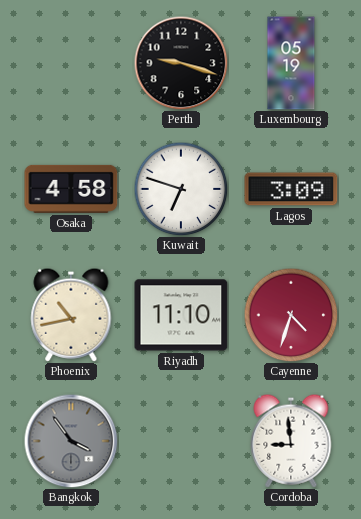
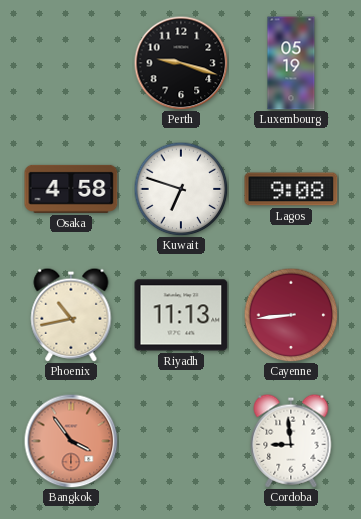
Lagos: 3:09 -> 9:08
Riyadh: 11:10 -> 11:13
Cayenne: 4:33 -> 8:44
Bangkok dial: grey -> salmon
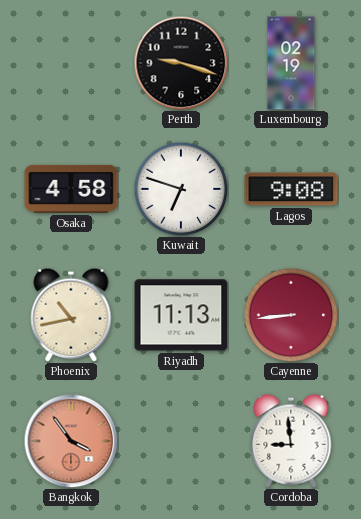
Luxembourg: 05:19 -> 02:19
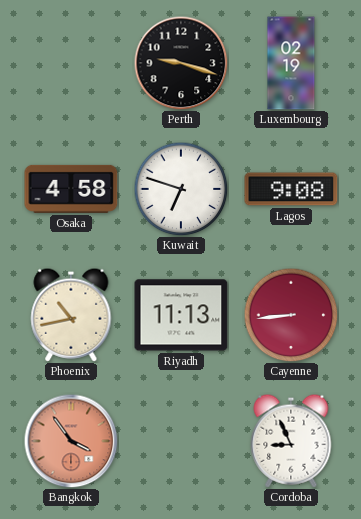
Cordoba: 8:59 -> 8:56
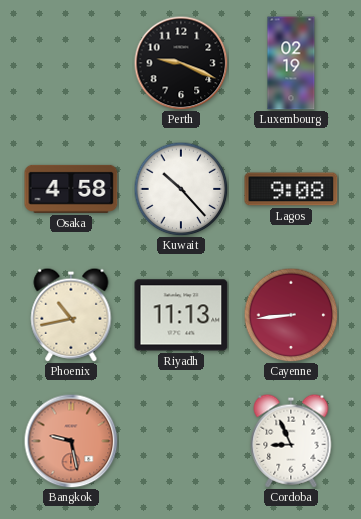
Perth: 9:18 -> 9:19
Kuwait: 6:48 -> 10:23
Bangkok: 3:54 -> 9:28
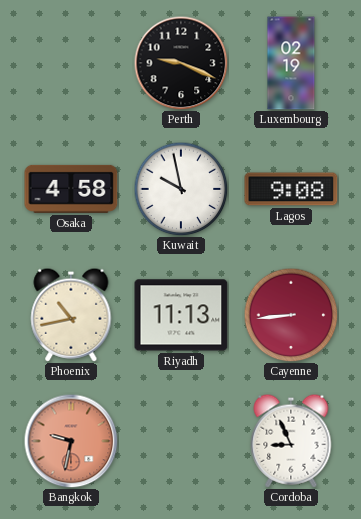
Kuwait: 10:23 -> 9:58
Bangkok: 9:28 -> 9:32
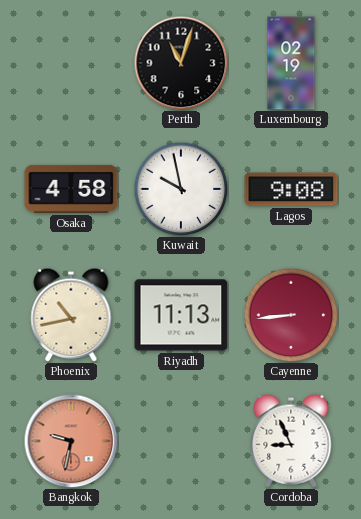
Perth: 9:19 -> 11:03
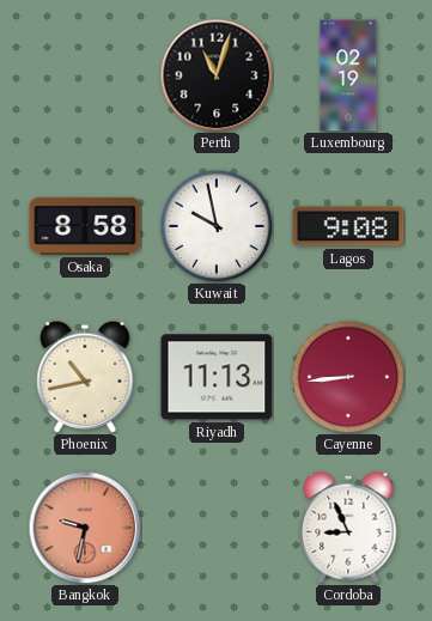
Osaka: 4:58 -> 8:58
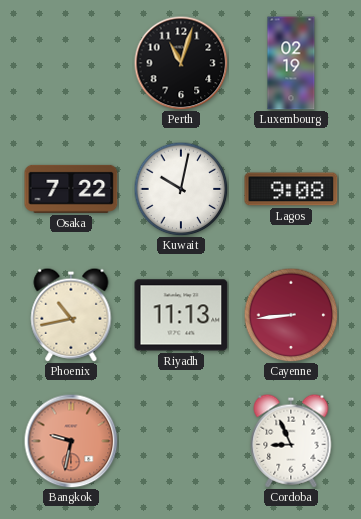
Osaka: 8:58 -> 7:22
Kuwait: 9:58 -> 10:02
